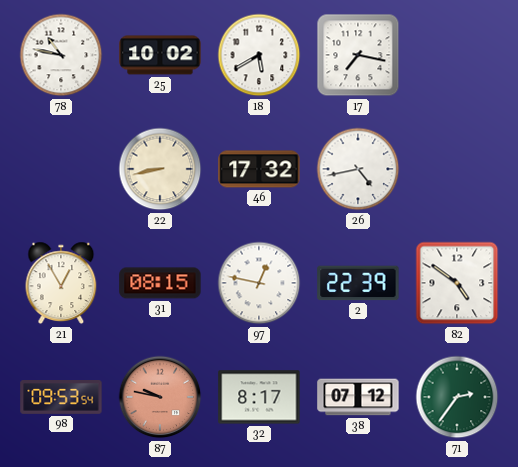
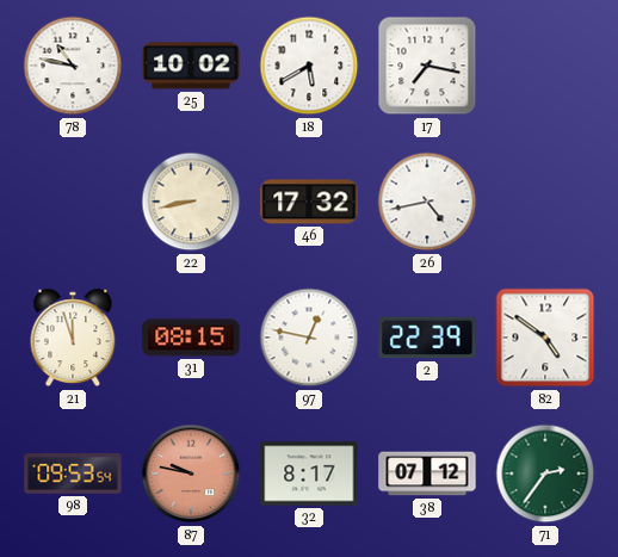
21: 12:55 -> 11:57
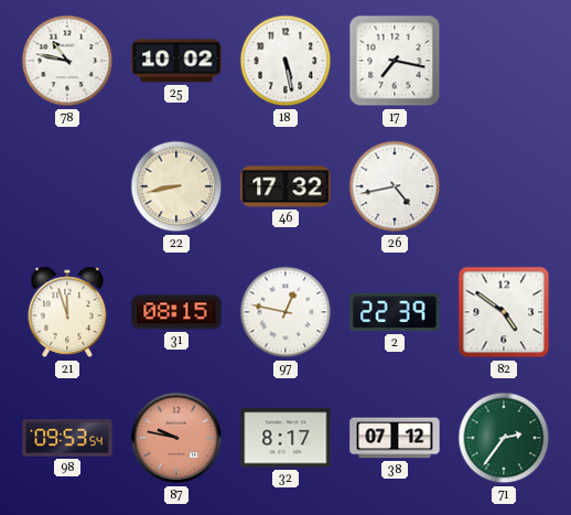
18: 5:40 -> 5:28
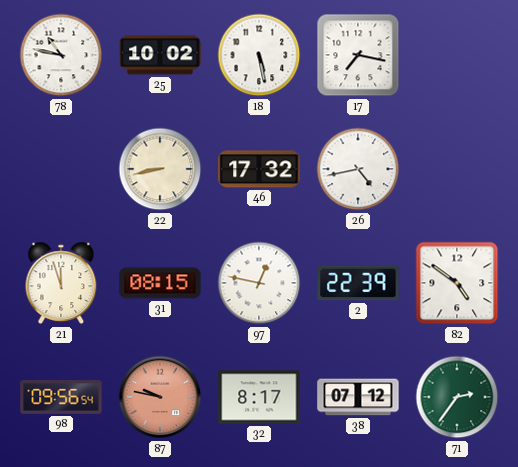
98: 09:53 -> 09:56
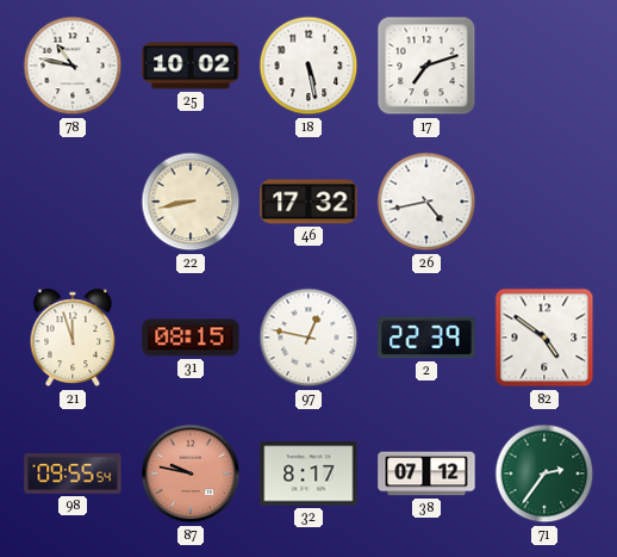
17: 7:17 -> 7:12
98: 09:56 -> 09:55
